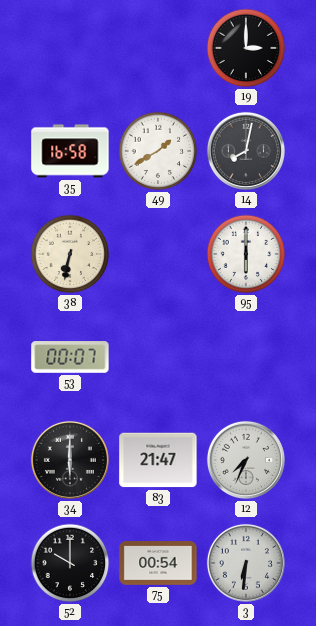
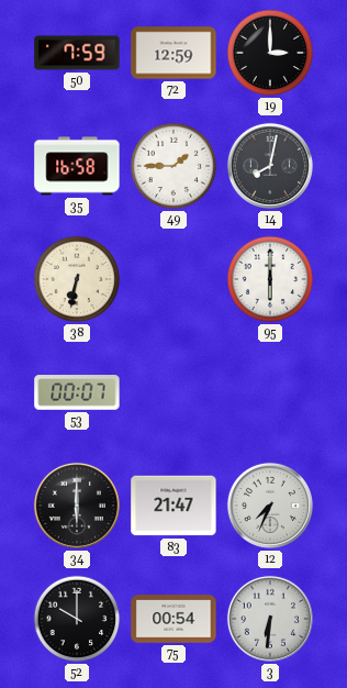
50: none -> 7:59
72: none -> 12:59
49: 1:40 -> 1:45
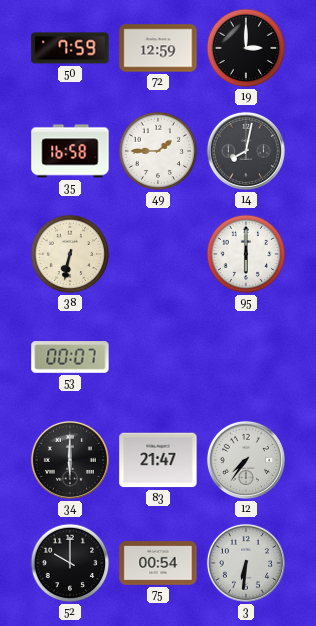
12: 7:34 -> 7:36
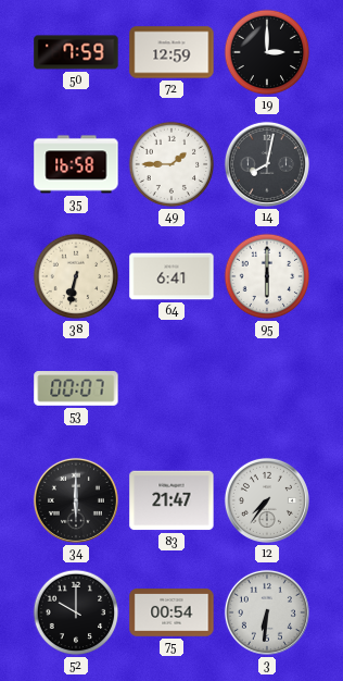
64: none -> 6:41
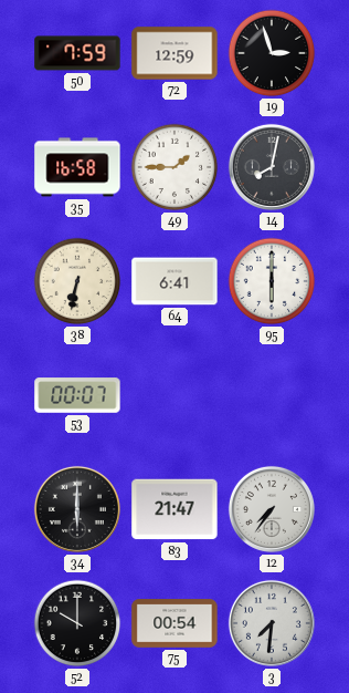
19: 3:00 -> 2:57
3: 6:31 -> 7:31
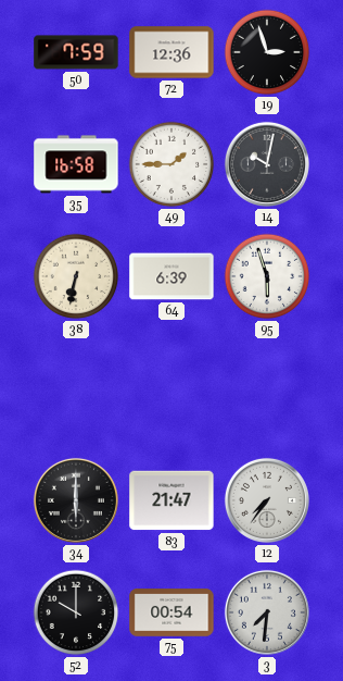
72: 12:59 -> 12:36
14: 8:02 -> 10:02
64: 6:41 -> 6:39
95: 6:00 -> 5:57
53: 00:07 -> none
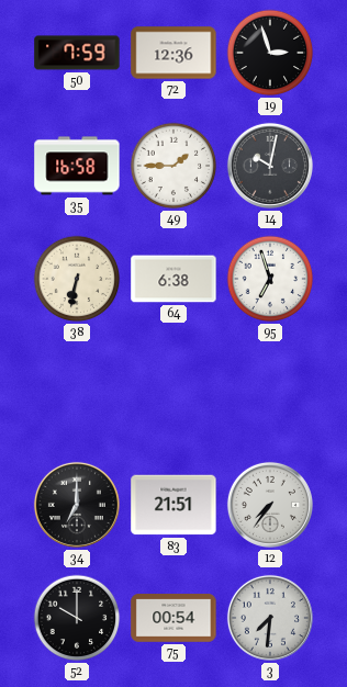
64: 6:39 -> 6:38
95: 5:57 -> 6:57
34: 6:00 -> 7:00
83: 21:47 -> 21:51
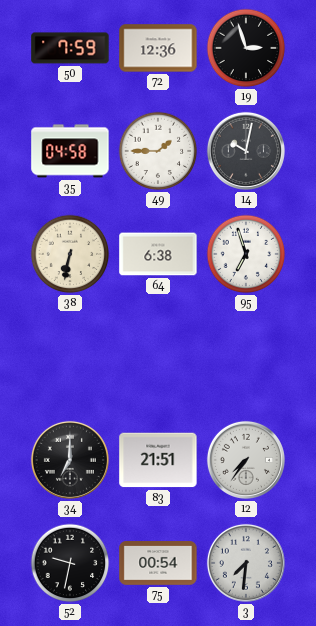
35: 16:58 -> 04:58
52: 10:00 -> 9:32
